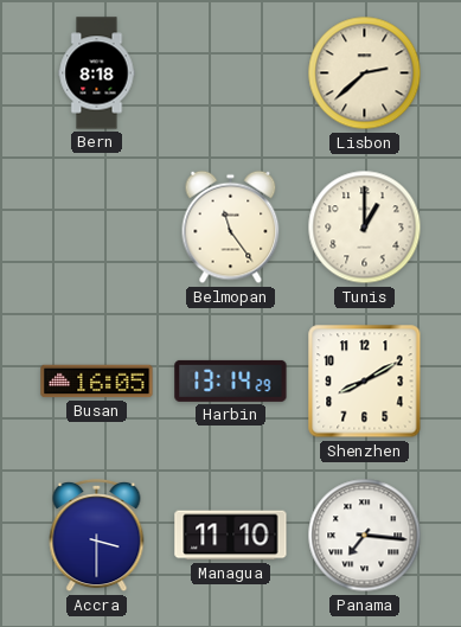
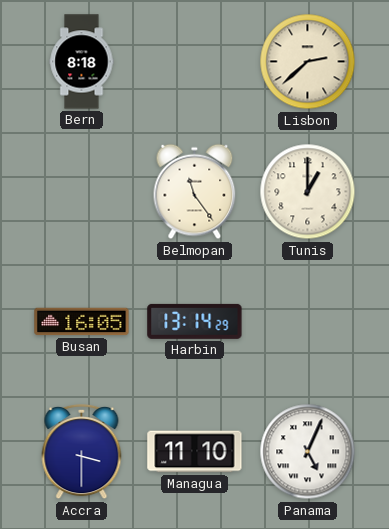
Shenzhen: 8:10 -> none
Panama: 7:16 -> 5:04
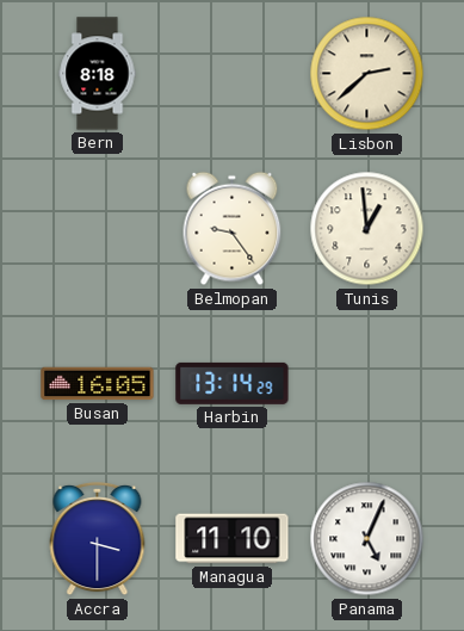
Belmopan: 11:24 -> 9:24
Tunis: 1:00 -> 12:59
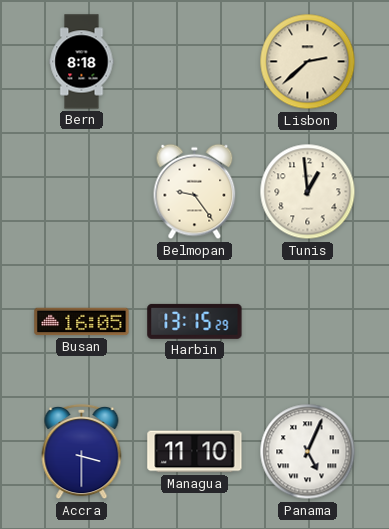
Harbin: 13:14 -> 13:15
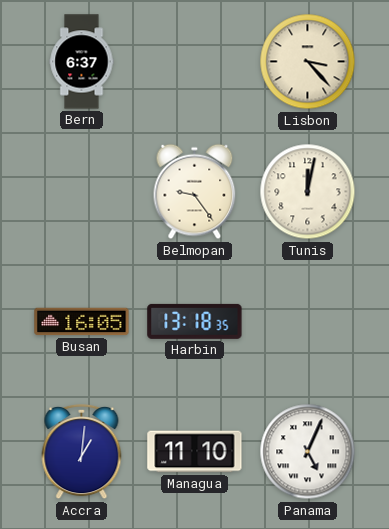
Bern: 8:18 -> 6:37
Lisbon: 2:38 -> 3:23
Tunis: 12:59 -> 12:02
Harbin: 13:15 -> 13:18
Accra: 3:30 -> 1:01
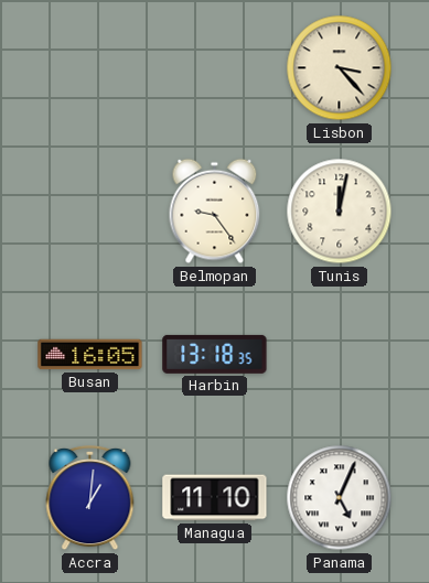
Bern: 6:37 -> none
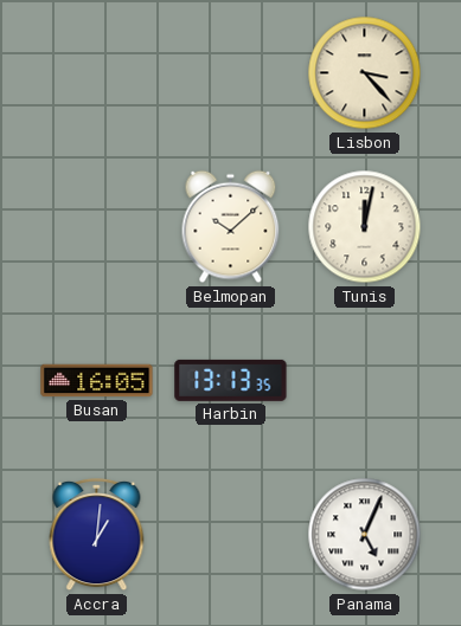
Belmopan: 9:24 -> 10:08
Harbin: 13:18 -> 13:13
Managua: 11:10 -> none
